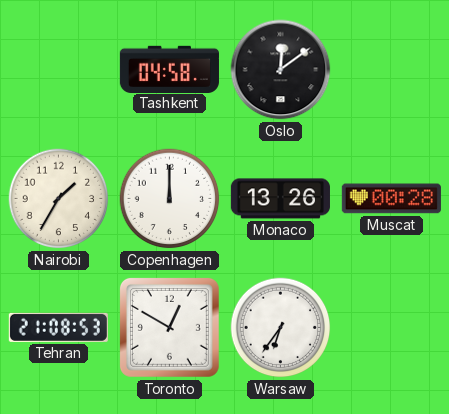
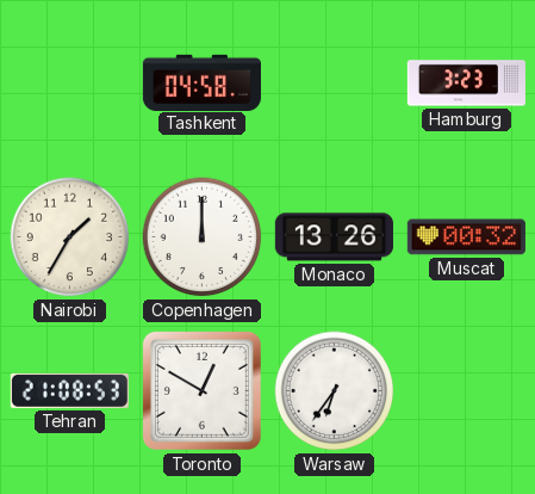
Oslo: 12:09 -> none
Hamburg: none -> 3:23
Muscat: 00:28 -> 00:32
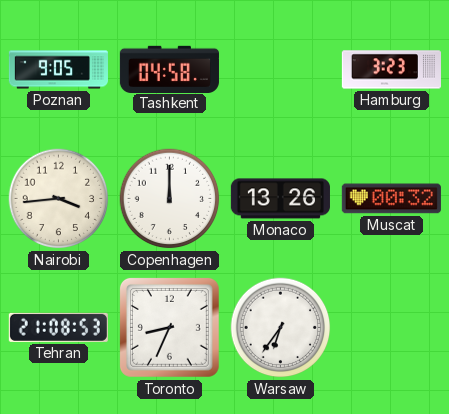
Poznan: none -> 9:05
Nairobi: 1:35 -> 3:44
Toronto: 12:50 -> 8:34
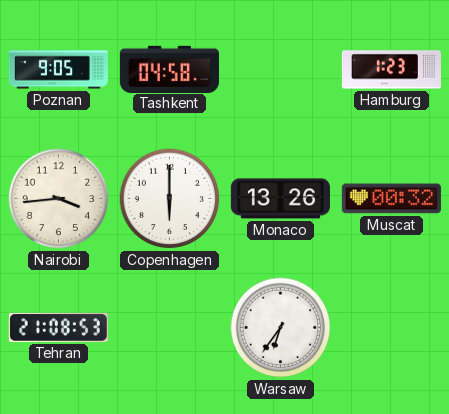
Hamburg: 3:23 -> 1:23
Copenhagen: 12:00 -> 6:00
Toronto: 8:34 -> none
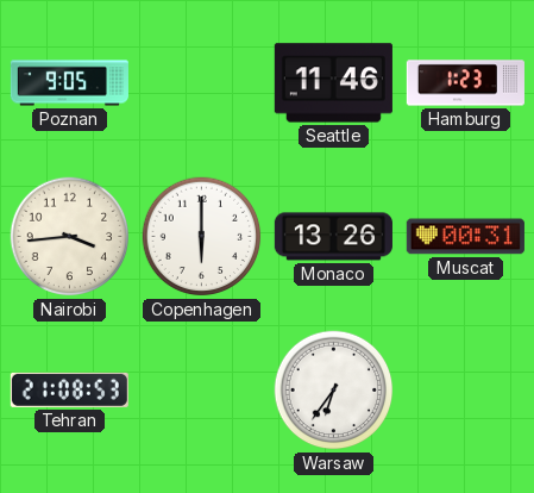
Tashkent: 04:58 -> none
Seattle: none -> 11:46
Muscat: 00:32 -> 00:31
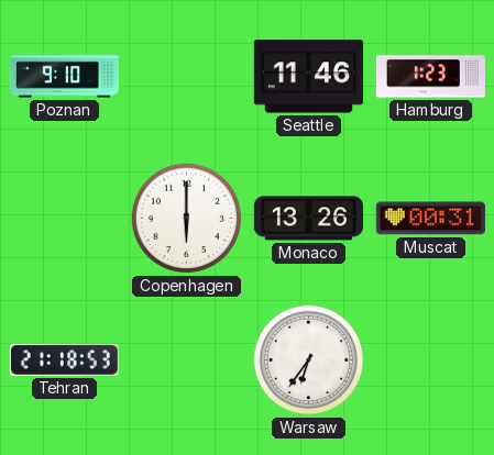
Poznan: 9:05 -> 9:10
Nairobi: 3:44 -> none
Tehran: 21:08 -> 21:18
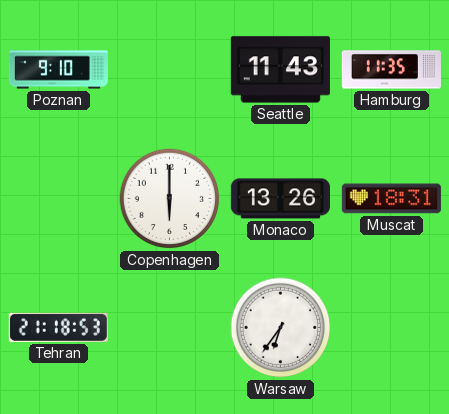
Seattle: 11:46 -> 11:43
Hamburg: 1:23 -> 11:35
Muscat: 00:31 -> 18:31
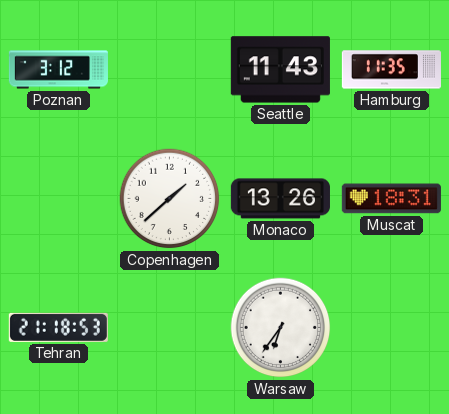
Poznan: 9:10 -> 3:12
Copenhagen: 6:00 -> 1:38
